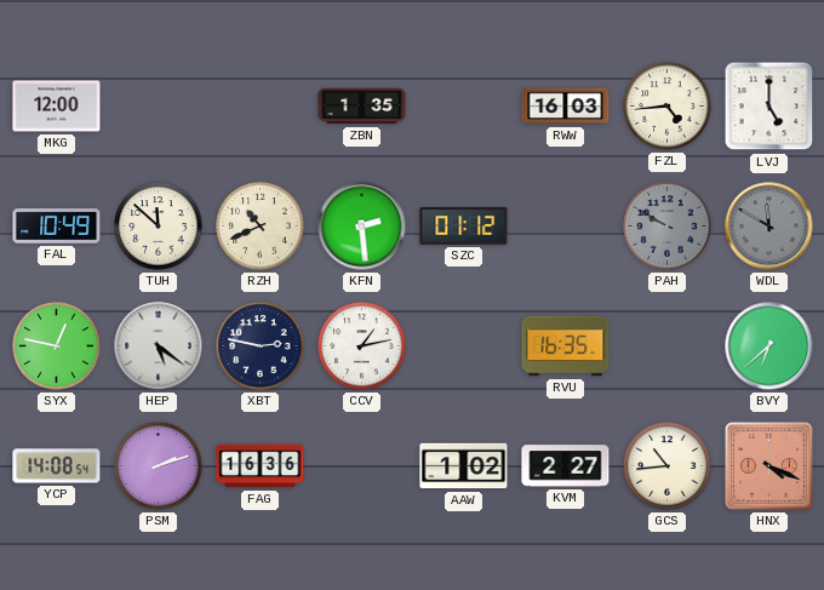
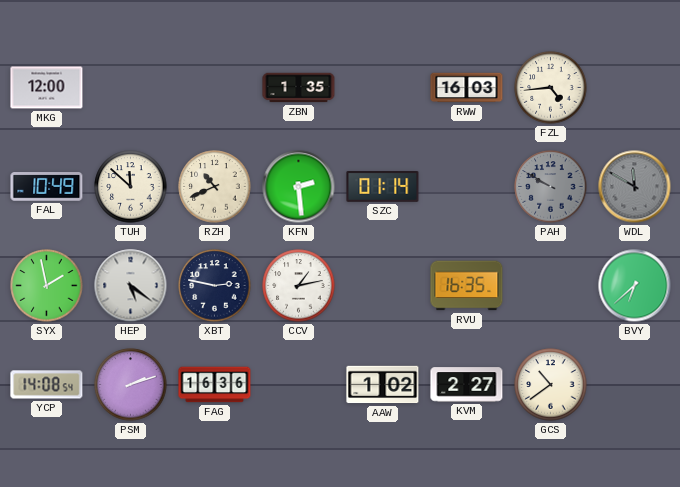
LVJ: 5:00 -> none
SZC: 01:12 -> 01:14
SYX: 12:47 -> 1:58
GCS: 10:44 -> 10:39
HNX: 4:19 -> none
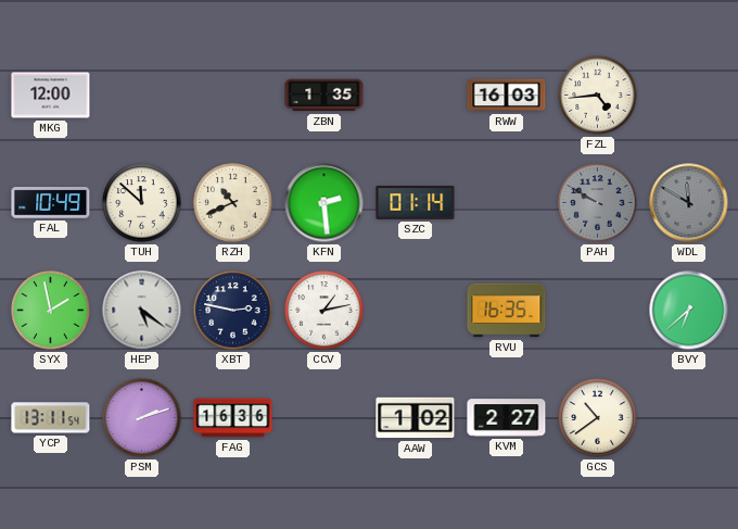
YCP: 14:08 -> 13:11
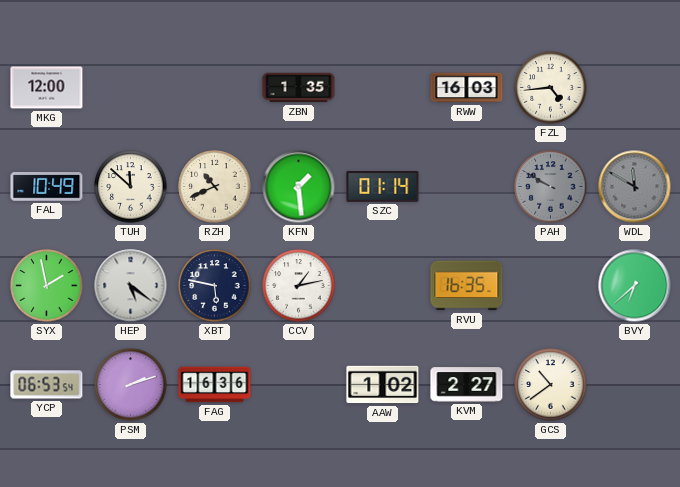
KFN: 2:29 -> 1:29
XBT: 2:47 -> 5:47
YCP: 13:11 -> 06:53
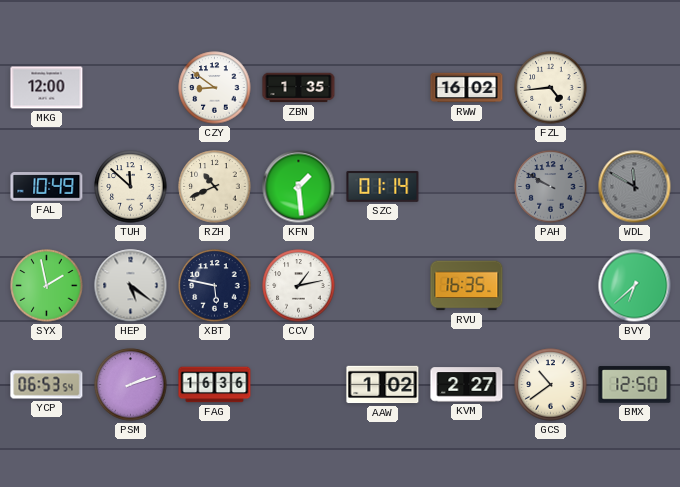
CZY: none -> 8:51
RWW: 16:03 -> 16:02
BMX: none -> 12:50
